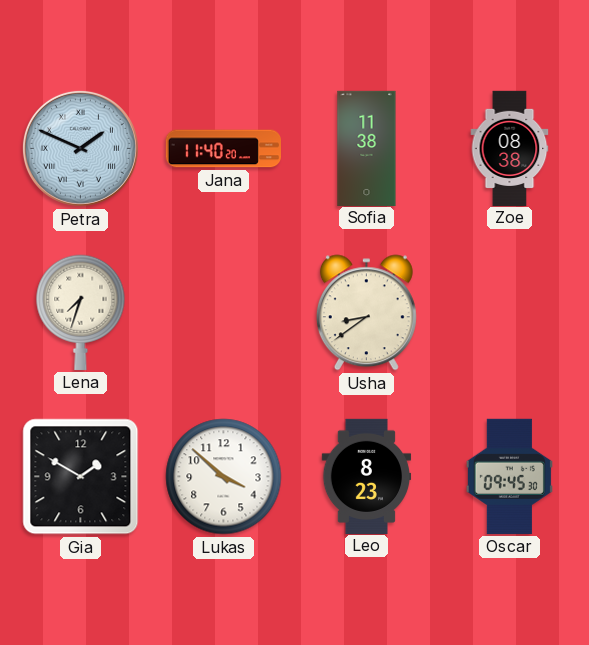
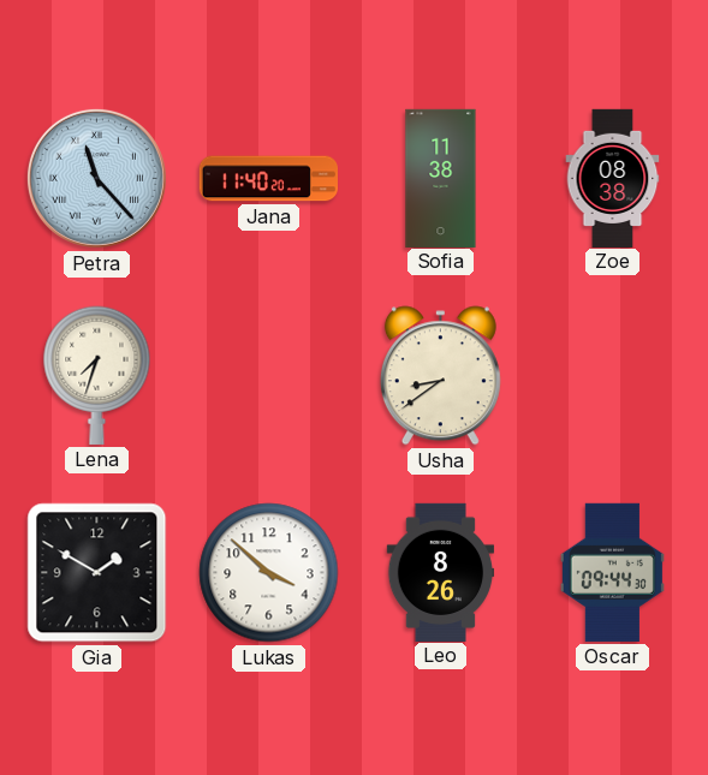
Petra: 1:49 -> 11:23
Leo: 8:23 -> 8:26
Oscar: 09:45 -> 09:44
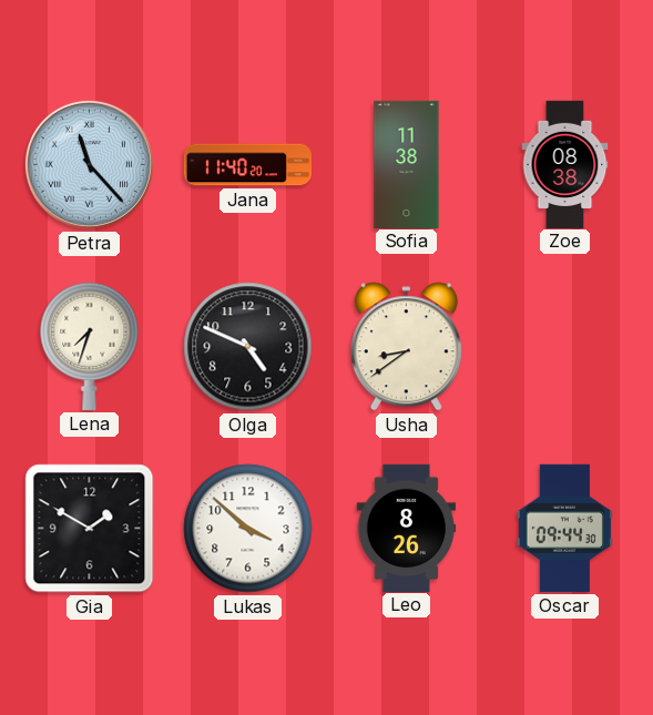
Olga: none -> 4:49
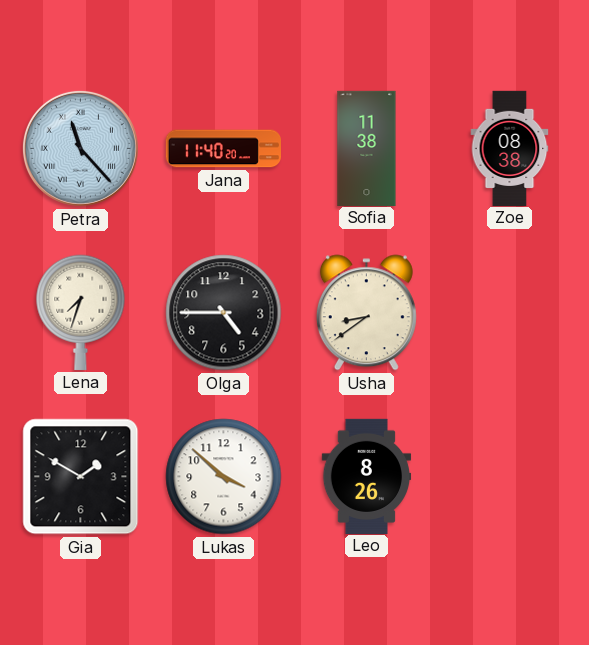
Olga: 4:49 -> 4:45
Oscar: 09:44 -> none
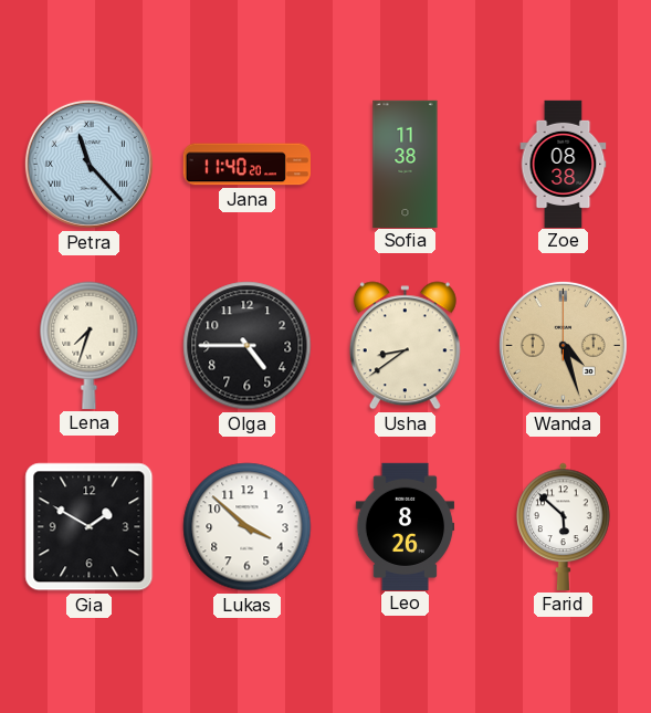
Wanda: none -> 4:27
Farid: none -> 5:52
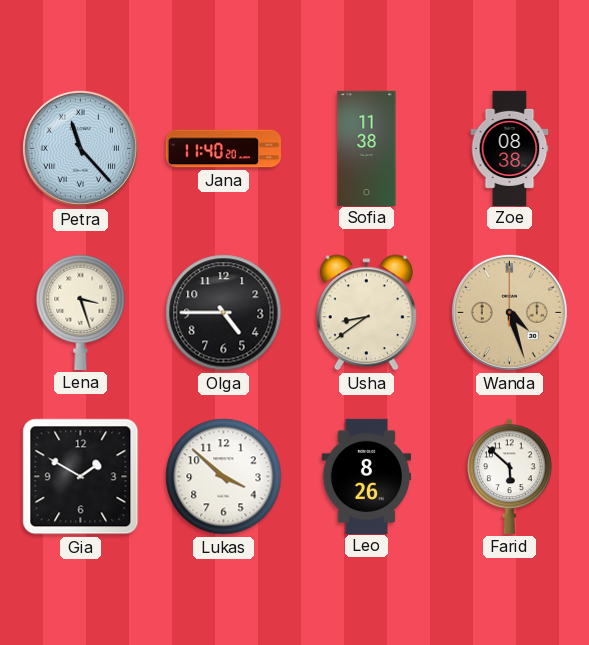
Lena: 7:33 -> 3:27
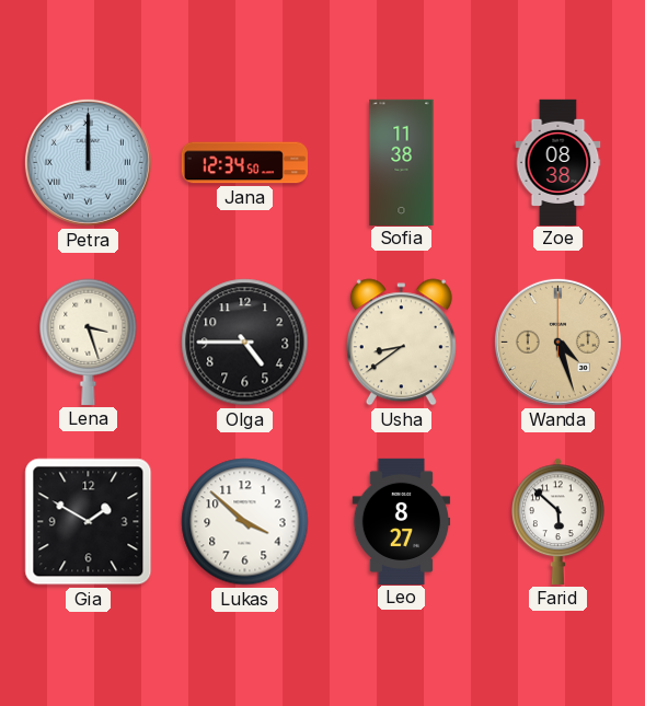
Petra: 11:23 -> 12:00
Jana: 11:40 -> 12:34
Leo: 8:26 -> 8:27
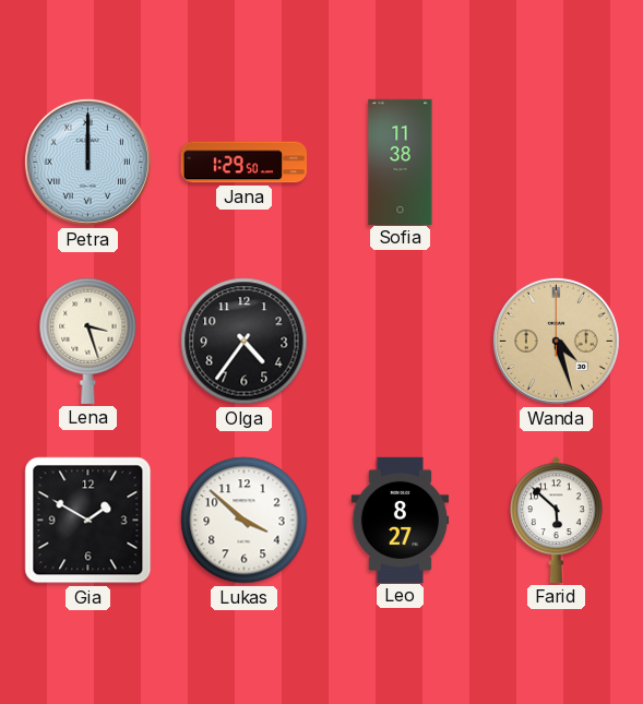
Jana: 12:34 -> 1:29
Zoe: 08:38 -> none
Olga: 4:45 -> 4:36
Usha: 8:39 -> none
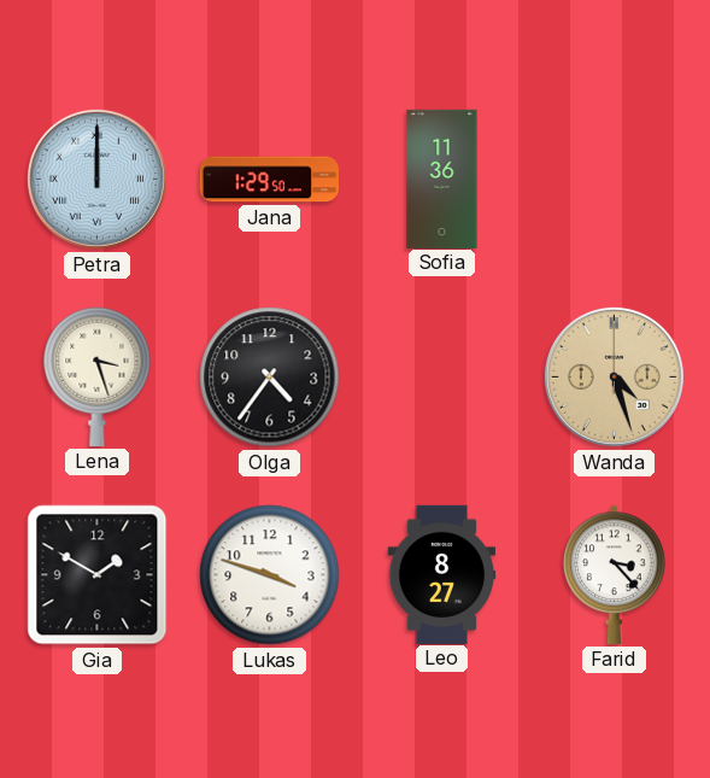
Sofia: 11:38 -> 11:36
Lukas: 3:52 -> 3:48
Farid: 5:52 -> 3:23
